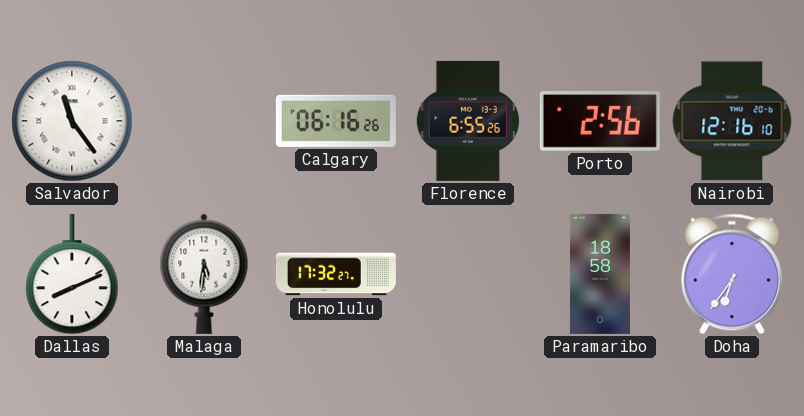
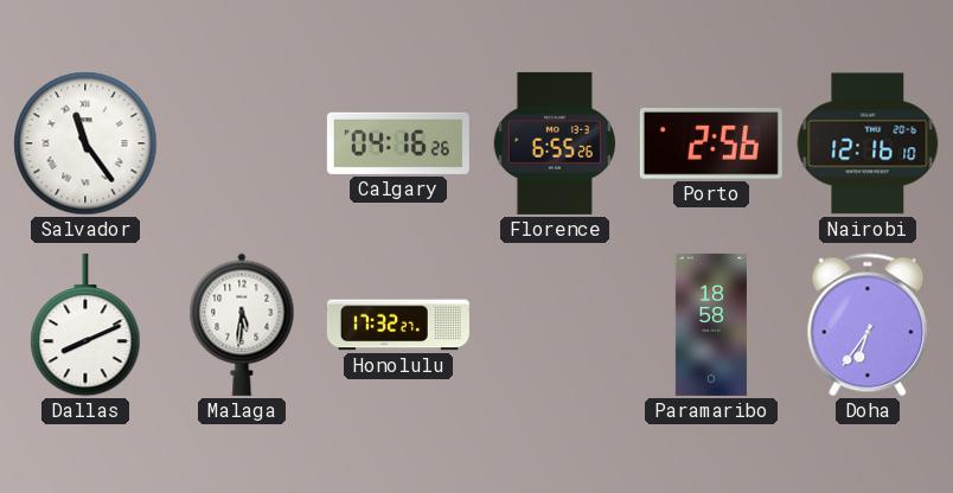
Calgary: 06:16 -> 04:16
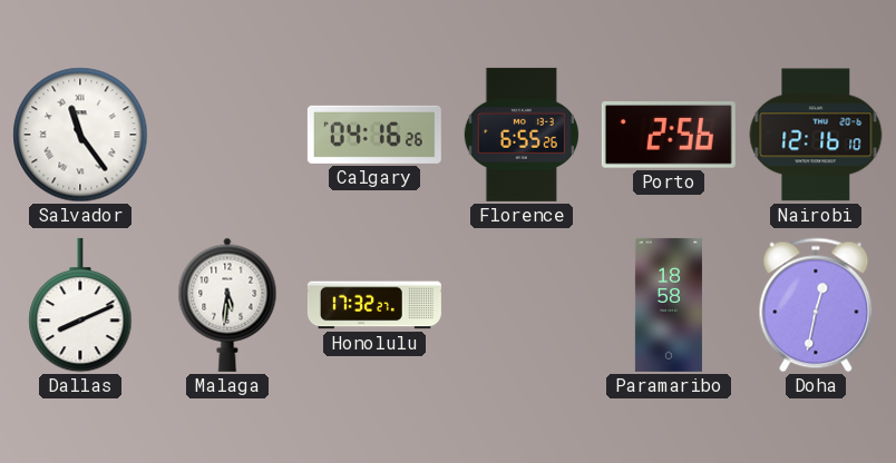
Doha: 6:36 -> 12:32
